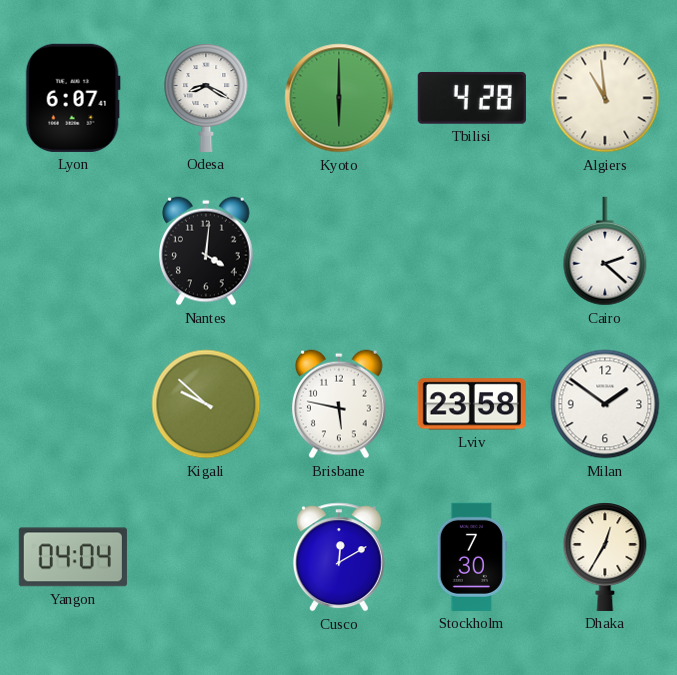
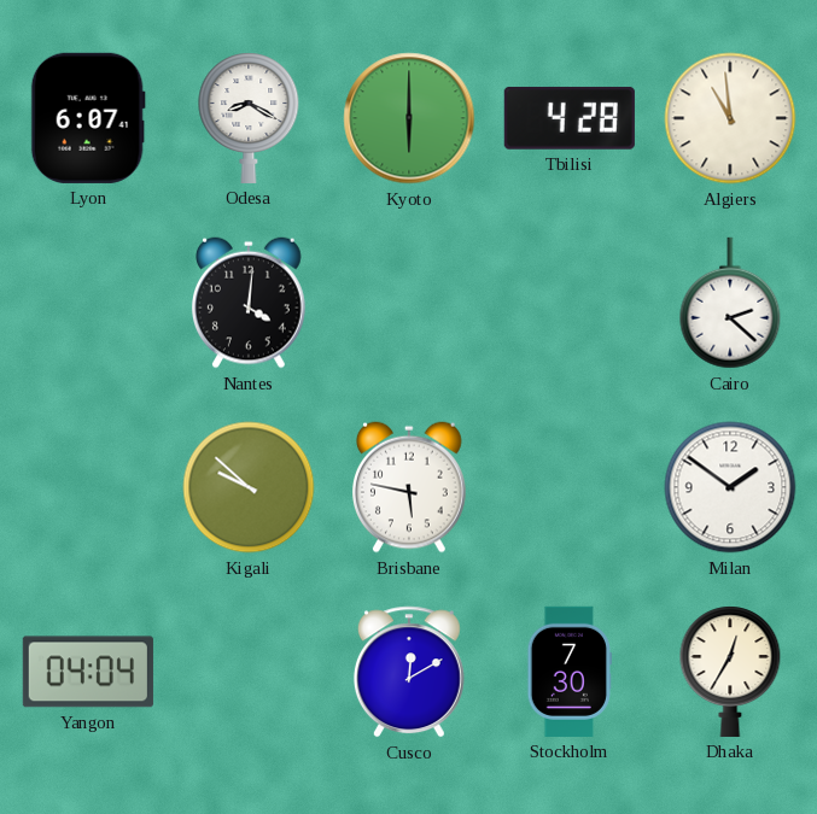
Lviv: 23:58 -> none
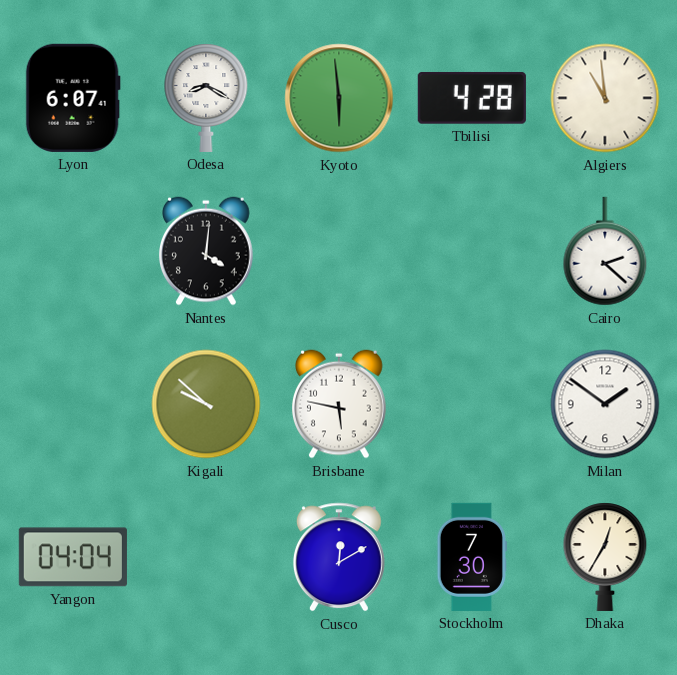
Kyoto: 6:00 -> 5:59
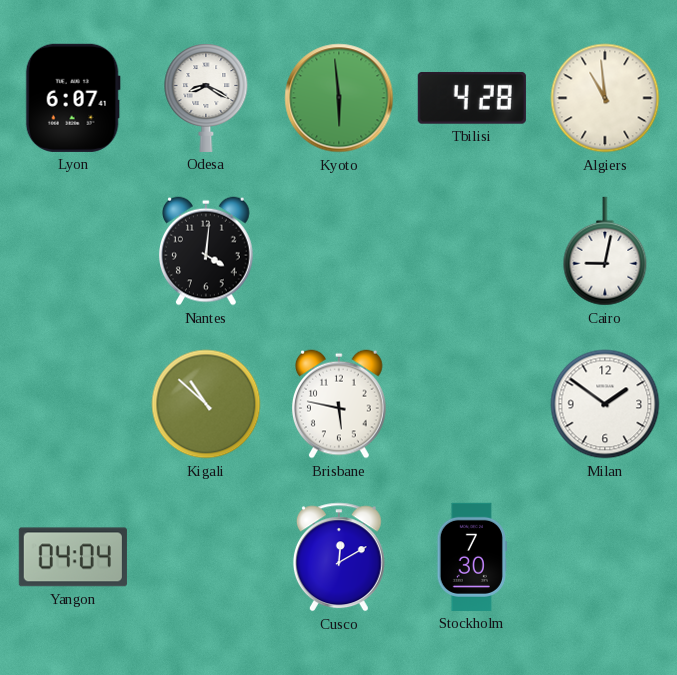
Cairo: 2:22 -> 9:02
Kigali: 9:52 -> 10:52
Dhaka: 12:35 -> none
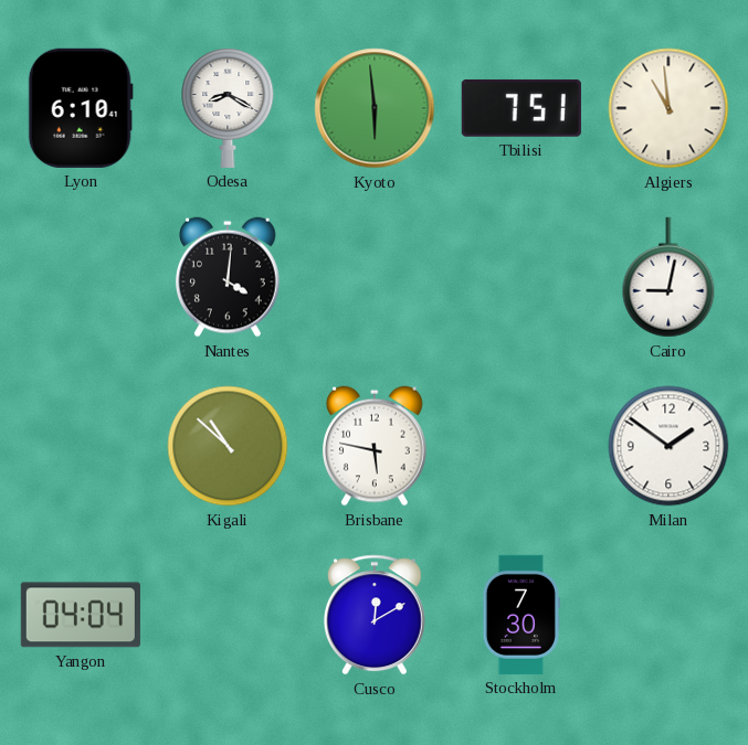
Lyon: 6:07 -> 6:10
Tbilisi: 4:28 -> 7:51
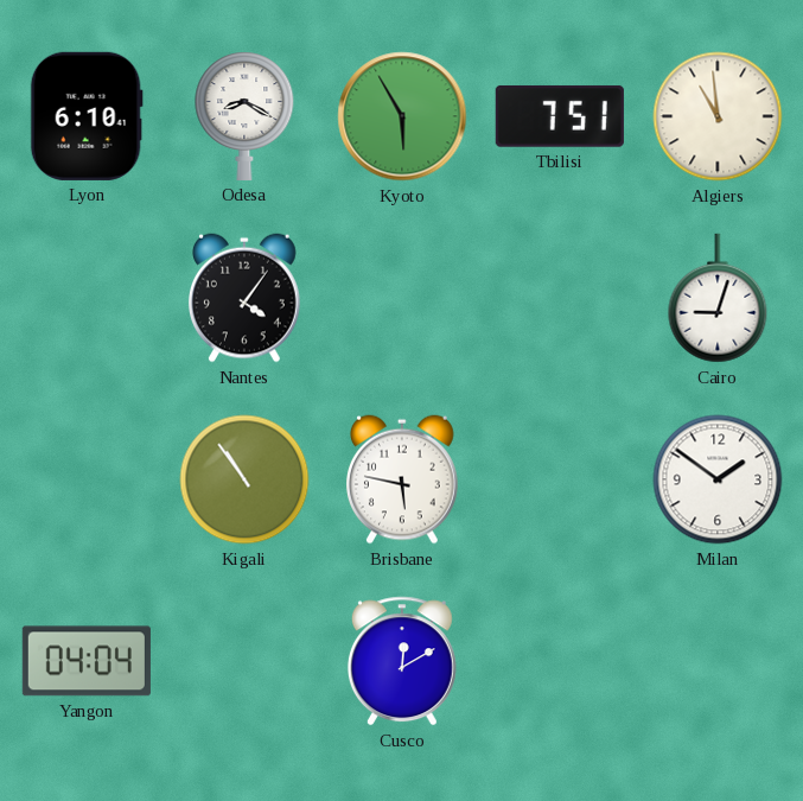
Kyoto: 5:59 -> 5:55
Nantes: 4:01 -> 4:06
Cairo: 9:02 -> 9:03
Kigali: 10:52 -> 10:54
Stockholm: 7:30 -> none
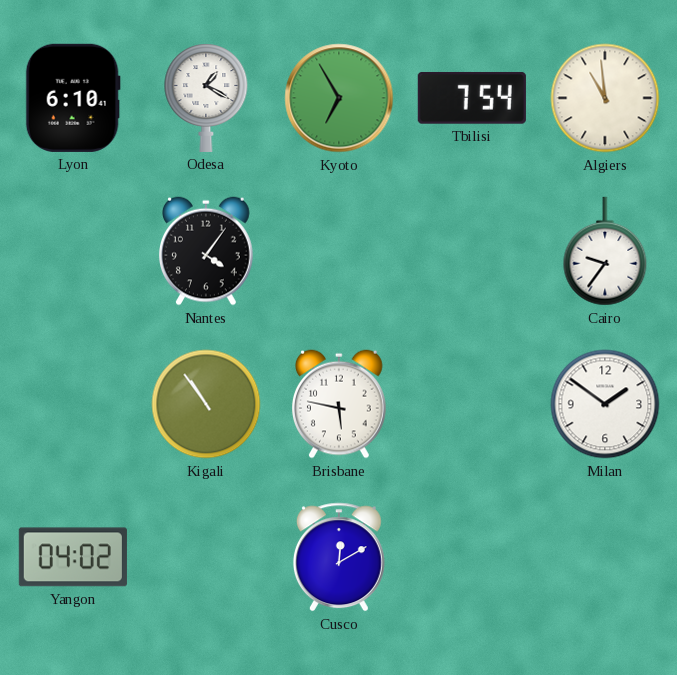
Odesa: 8:20 -> 1:20
Kyoto: 5:55 -> 6:55
Tbilisi: 7:51 -> 7:54
Cairo: 9:03 -> 9:36
Yangon: 04:04 -> 04:02
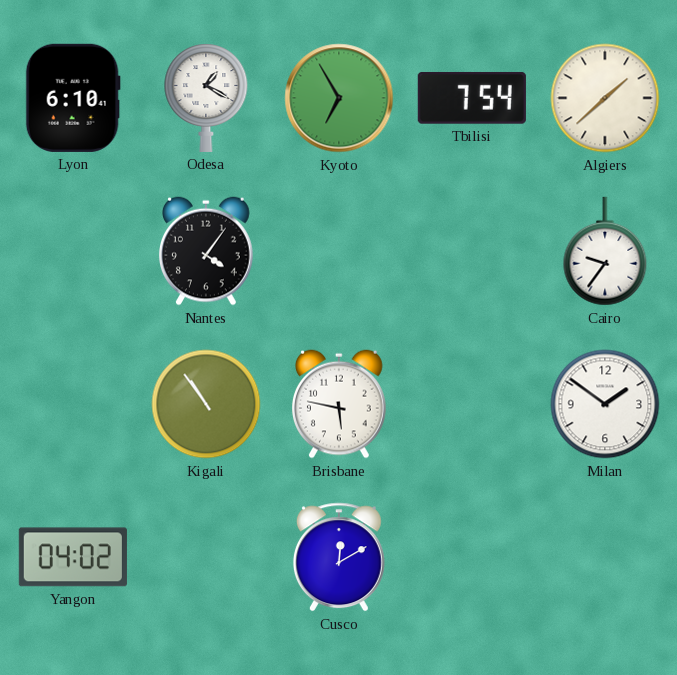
Algiers: 10:59 -> 1:38
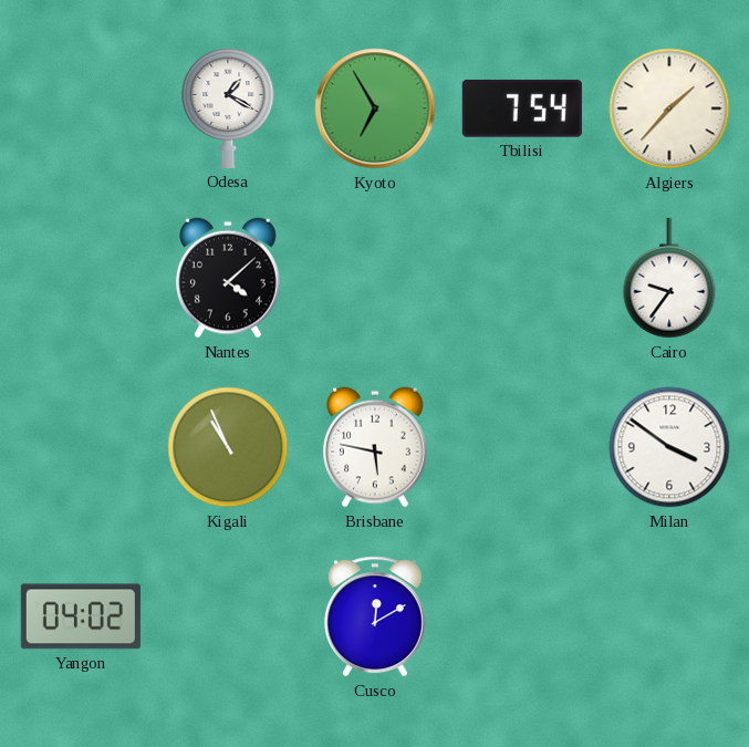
Lyon: 6:10 -> none
Algiers: 1:38 -> 1:37
Nantes: 4:06 -> 4:08
Kigali: 10:54 -> 10:56
Milan: 1:51 -> 3:51
